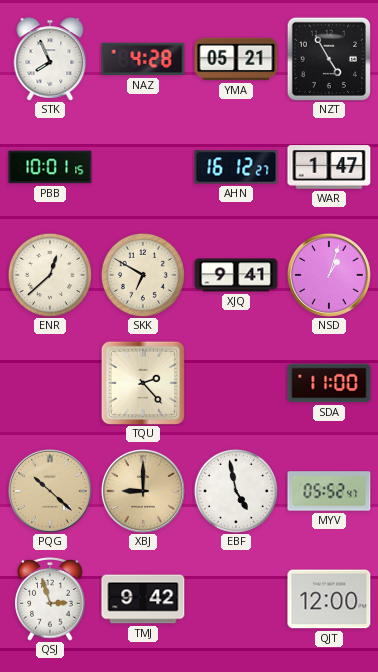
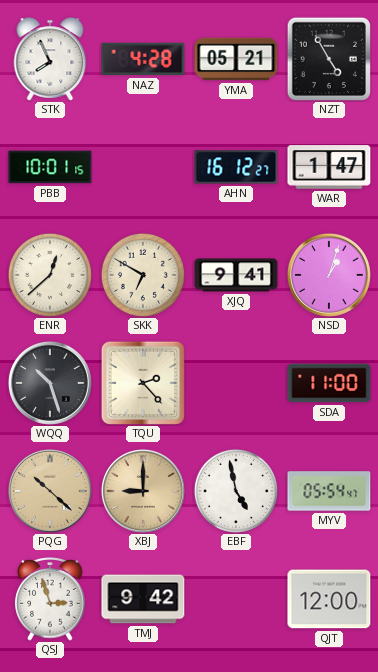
WQQ: none -> 10:27
MYV: 05:52 -> 05:54
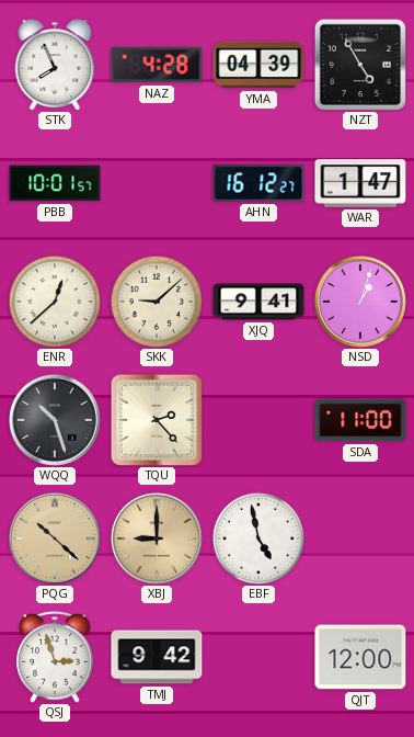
YMA: 05:21 -> 04:39
PBB: 10:01:15 -> 10:01:57
SKK: 6:50 -> 9:08
MYV: 05:54 -> none
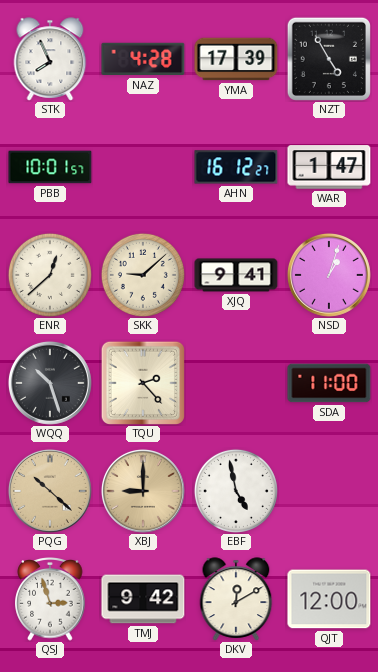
YMA: 04:39 -> 17:39
DKV: none -> 12:10
